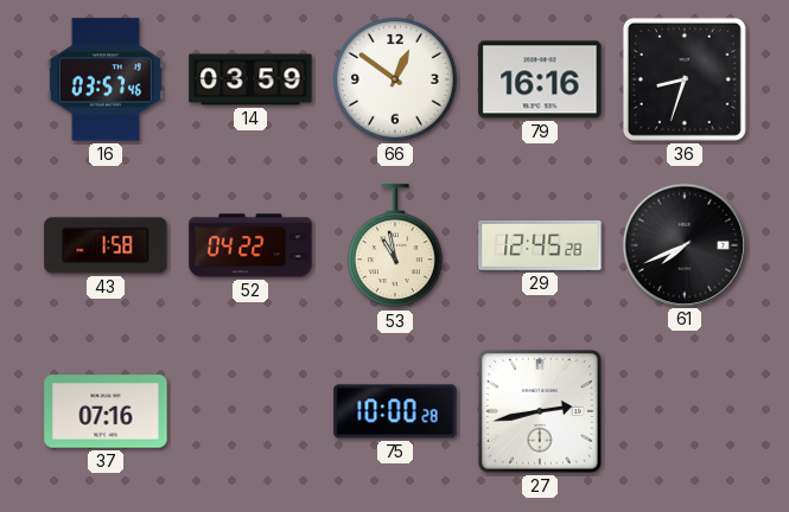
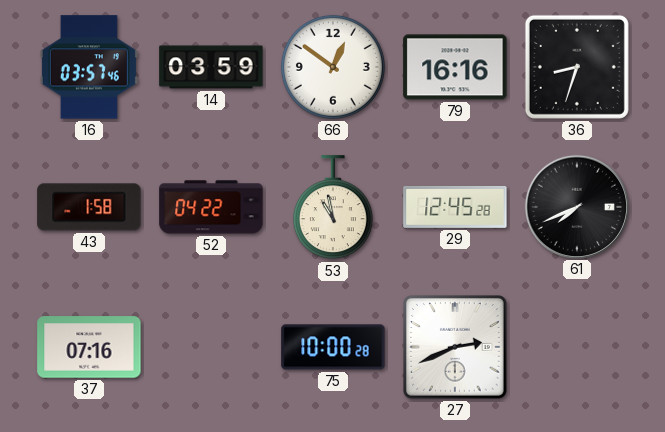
27: 2:43 -> 2:41
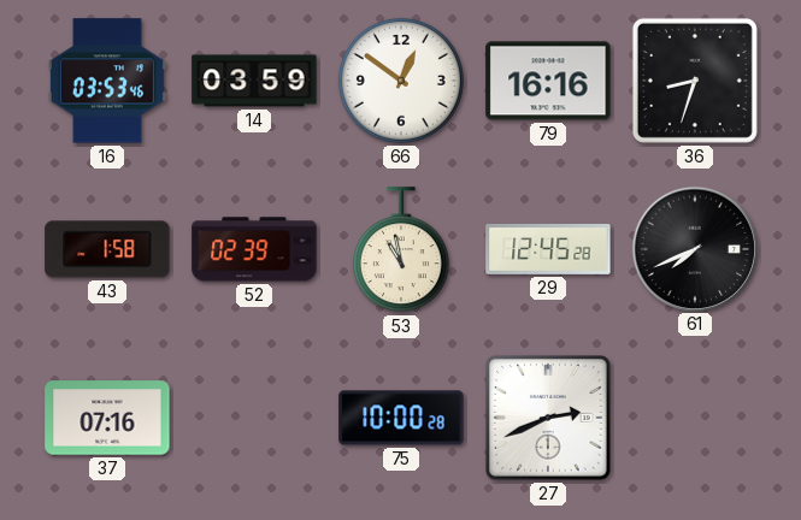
16: 03:57 -> 03:53
52: 04:22 -> 02:39
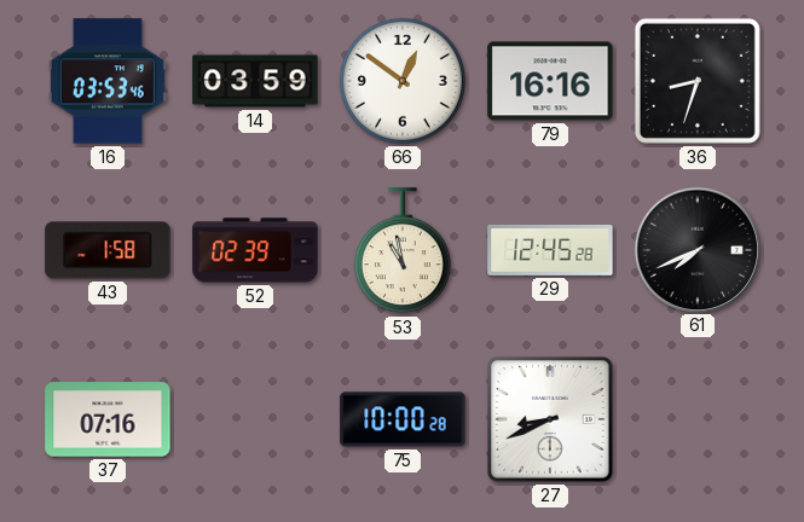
27: 2:41 -> 8:41
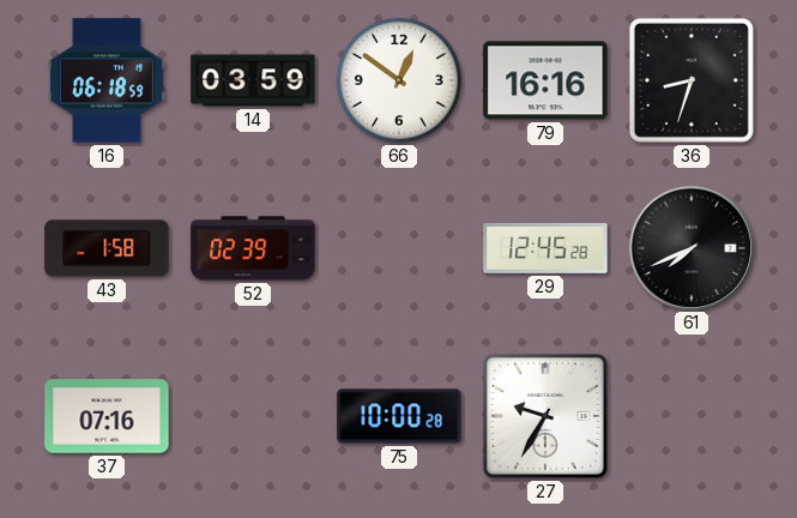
16: 03:53 -> 06:18
53: 10:58 -> none
27: 8:41 -> 9:35
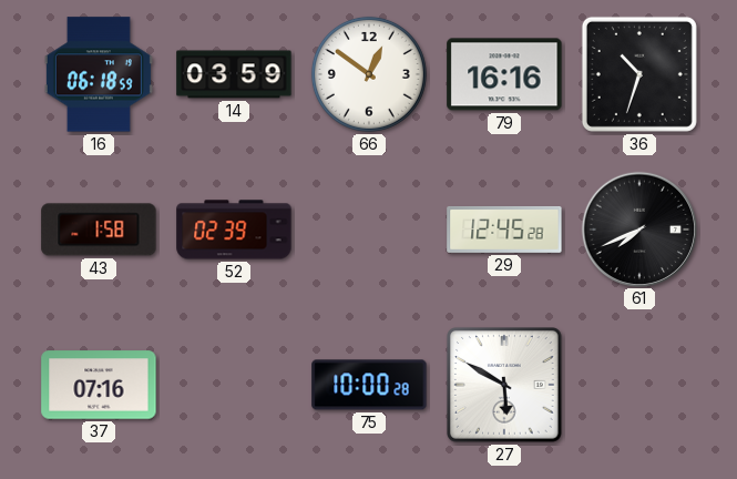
36: 8:33 -> 10:33
27: 9:35 -> 5:50
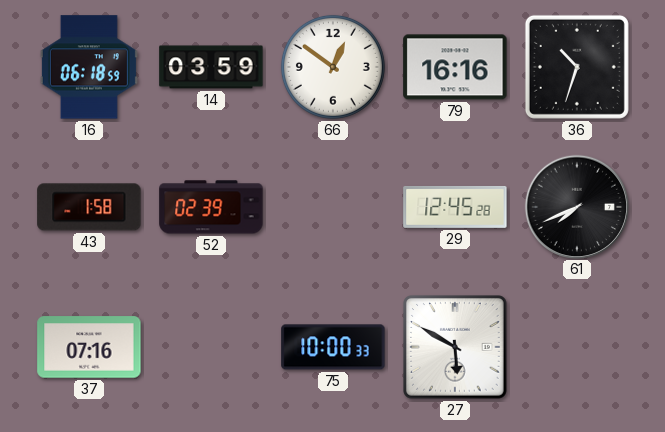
75: 10:00:28 -> 10:00:33
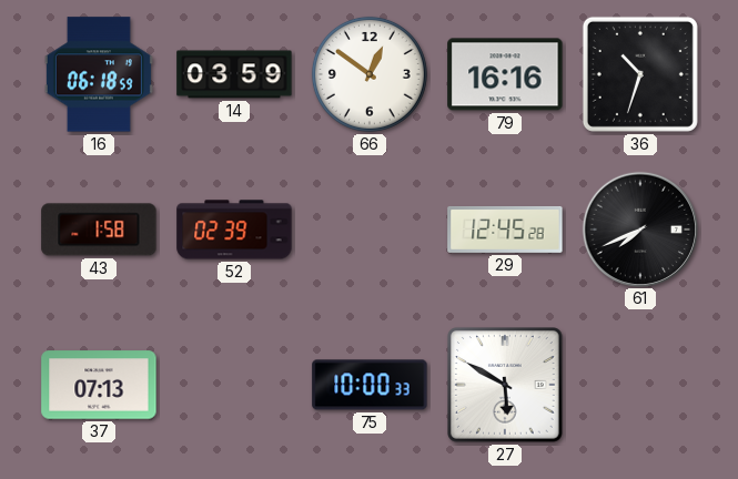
37: 07:16 -> 07:13
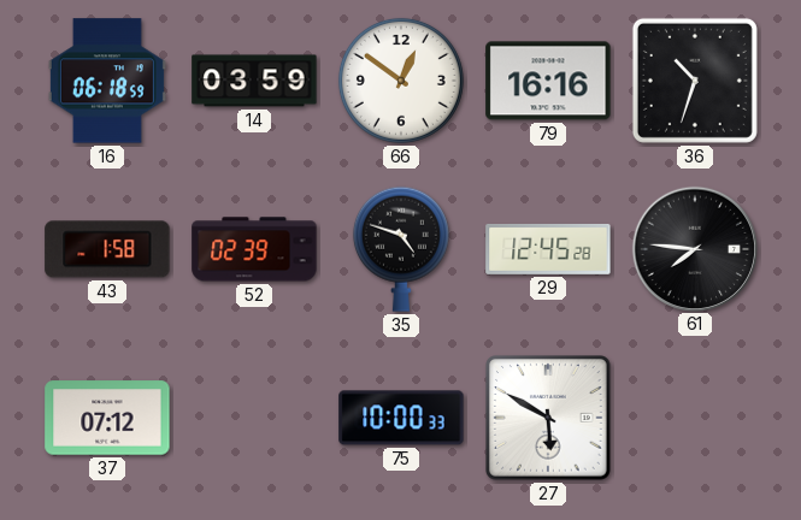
35: none -> 4:48
61: 7:41 -> 7:46
37: 07:13 -> 07:12
